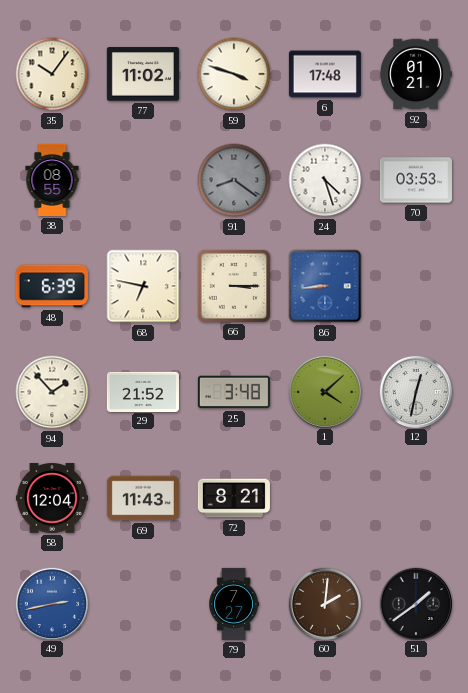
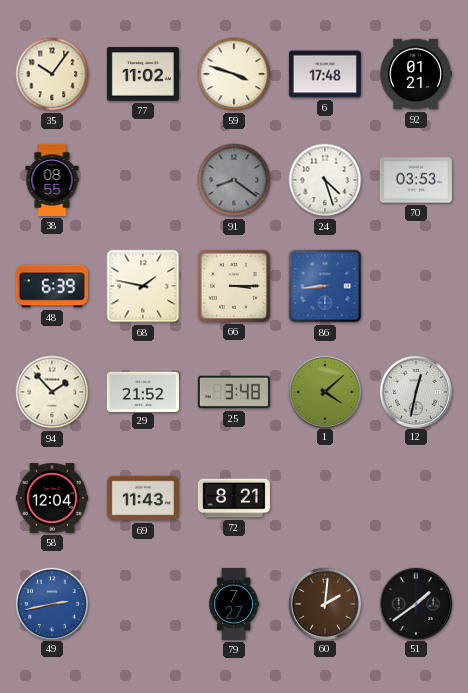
68: 6:47 -> 1:47
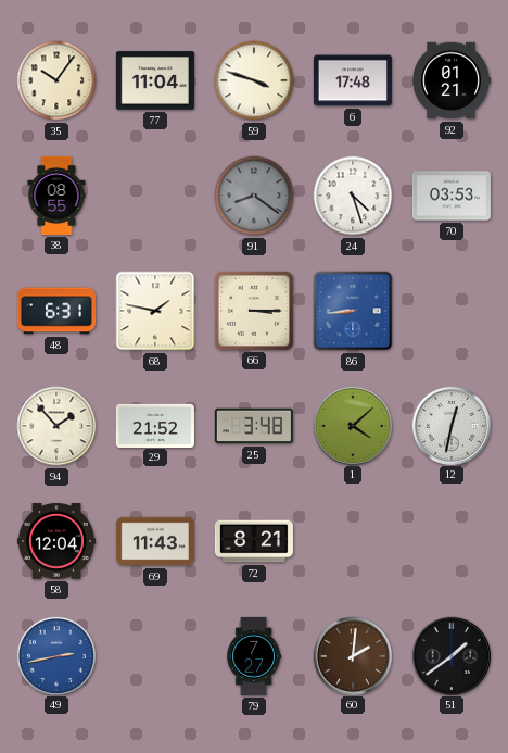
77: 11:02 -> 11:04
48: 6:39 -> 6:31
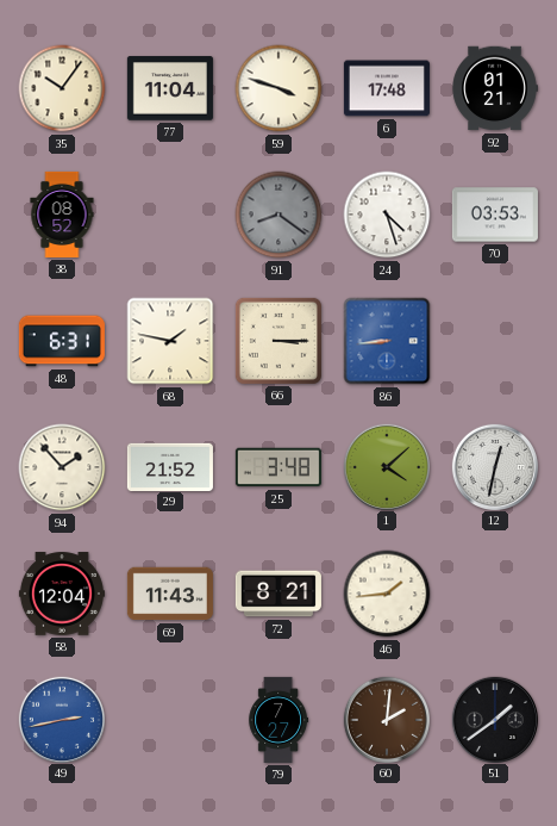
38: 08:55 -> 08:52
46: none -> 1:44
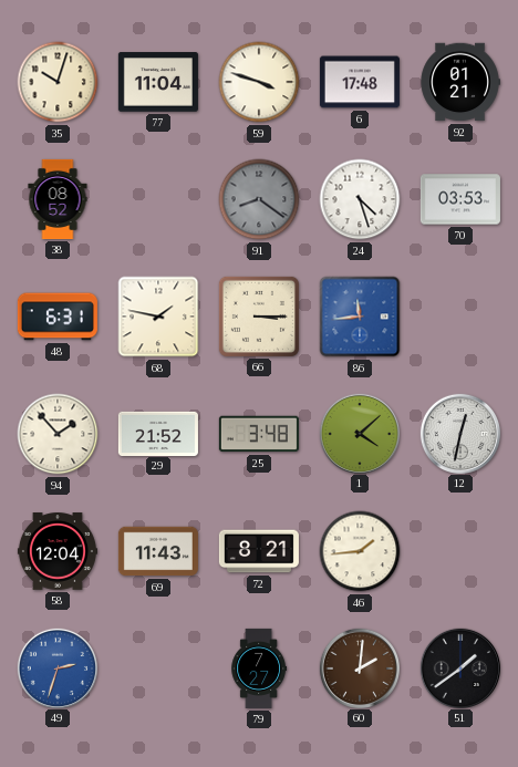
35: 10:06 -> 10:03
86: 8:44 -> 11:44
49: 2:43 -> 2:33
